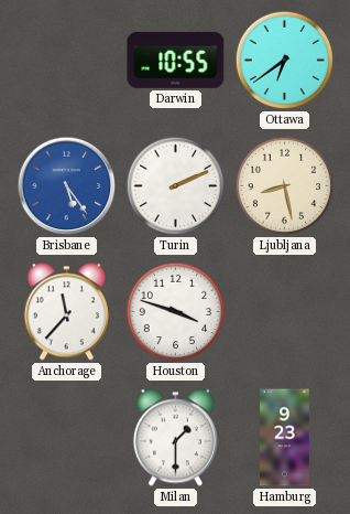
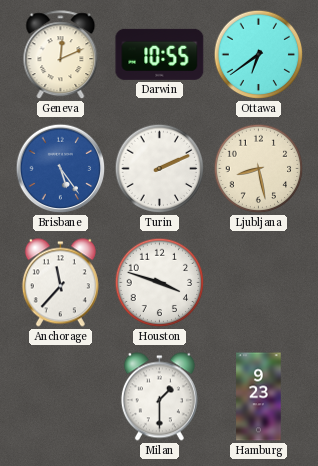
Geneva: none -> 12:11
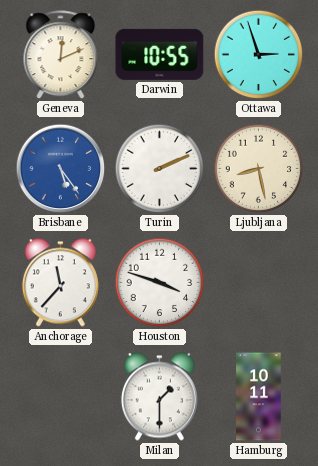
Ottawa: 6:39 -> 2:57
Hamburg: 9:23 -> 10:11
